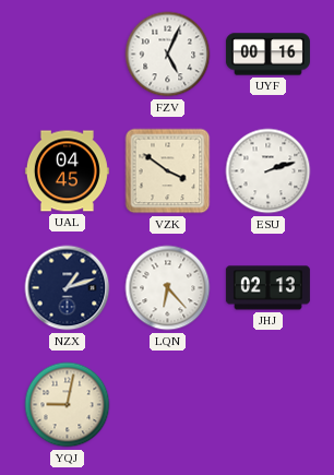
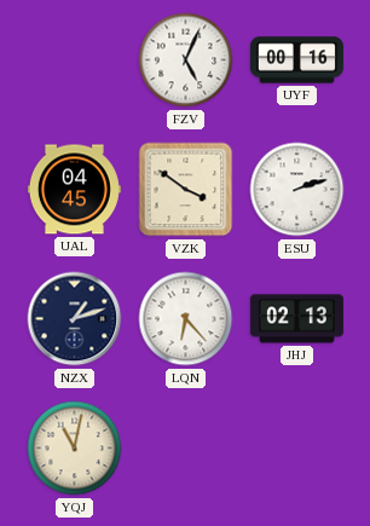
YQJ: 9:02 -> 11:02
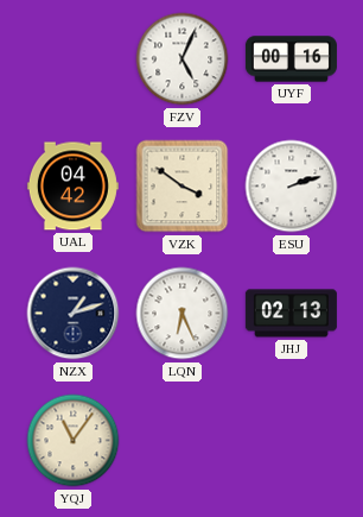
UAL: 04:45 -> 04:42
LQN: 6:23 -> 6:26
YQJ: 11:02 -> 11:06
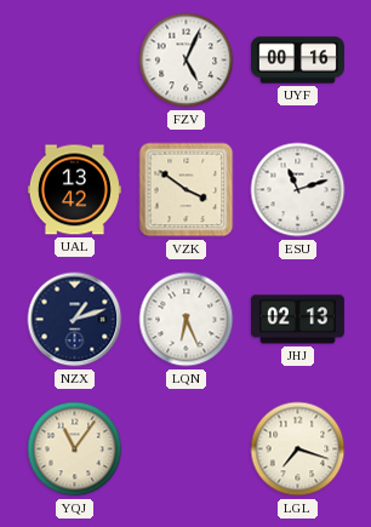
UAL: 04:42 -> 13:42
ESU: 2:12 -> 11:12
LGL: none -> 7:18
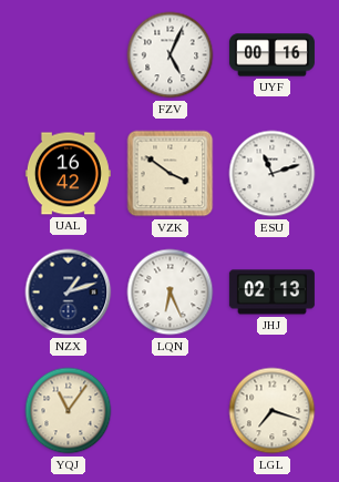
UAL: 13:42 -> 16:42
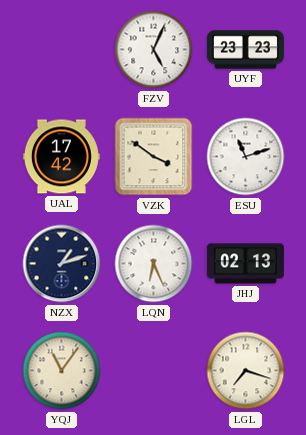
UYF: 00:16 -> 23:23
UAL: 16:42 -> 17:42
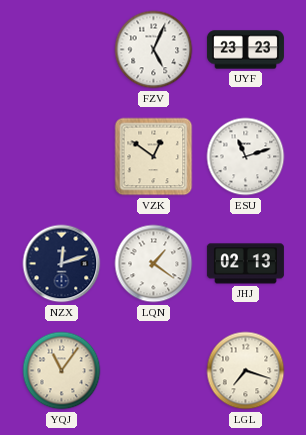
UAL: 17:42 -> none
VZK: 3:51 -> 12:51
NZX: 1:12 -> 12:12
LQN: 6:26 -> 1:21
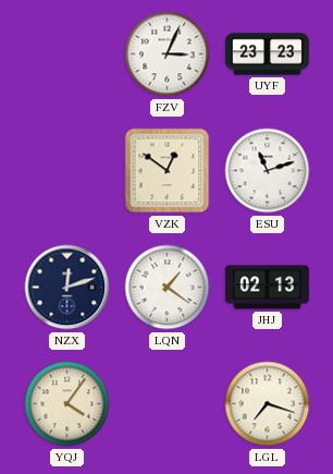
FZV: 5:04 -> 3:04
YQJ: 11:06 -> 4:06
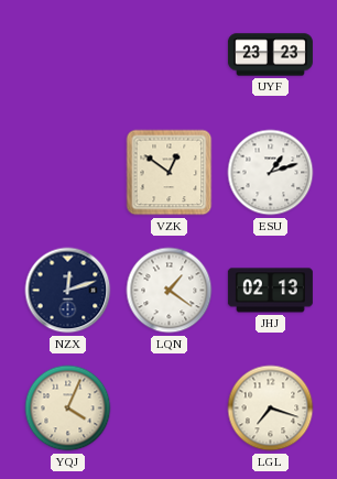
FZV: 3:04 -> none
ESU: 11:12 -> 1:12
YQJ: 4:06 -> 4:04
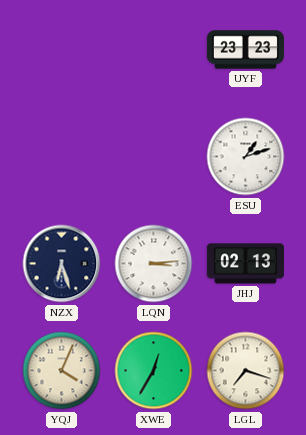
VZK: 12:51 -> none
NZX: 12:12 -> 6:27
LQN: 1:21 -> 3:14
XWE: none -> 12:35
